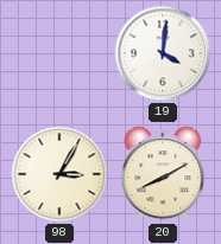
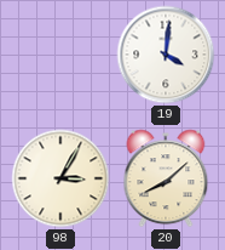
20: 8:10 -> 8:08
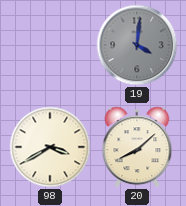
19 dial: white -> grey
98: 3:05 -> 3:40
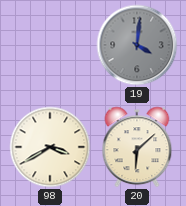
20: 8:08 -> 6:08
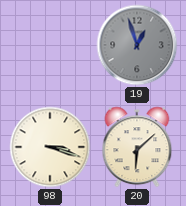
19: 4:01 -> 12:57
98: 3:40 -> 3:18
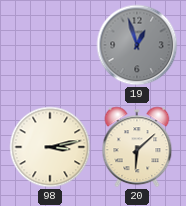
98: 3:18 -> 3:13
